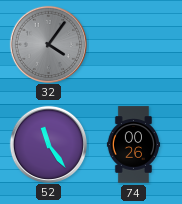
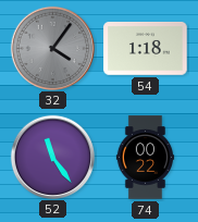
54: none -> 1:18
74: 00:26 -> 00:22
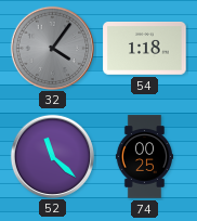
52: 11:24 -> 11:22
74: 00:22 -> 00:25
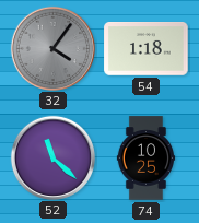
74: 00:25 -> 10:25
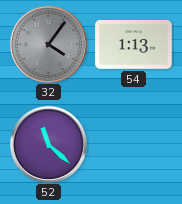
54: 1:18 -> 1:13
74: 10:25 -> none
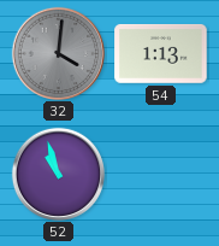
32: 4:06 -> 4:01
52: 11:22 -> 10:57
